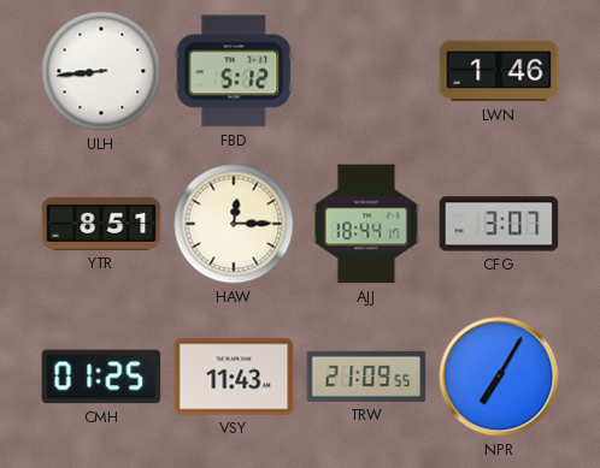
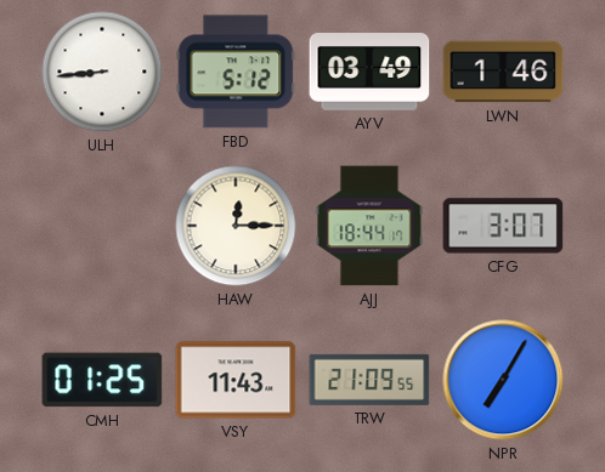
AYV: none -> 03:49
YTR: 8:51 -> none
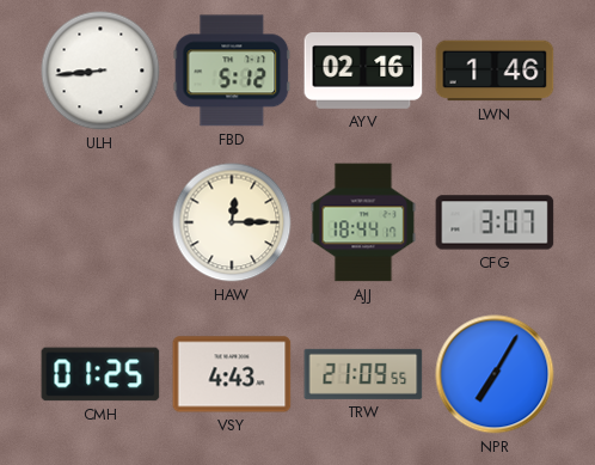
AYV: 03:49 -> 02:16
VSY: 11:43 -> 4:43
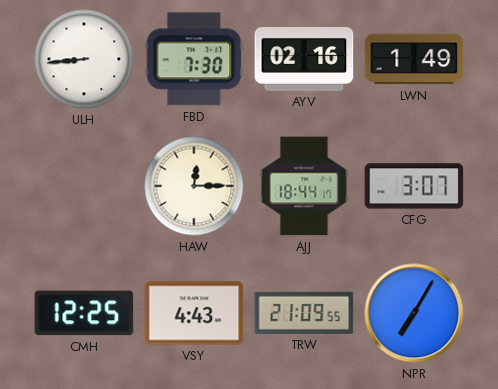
FBD: 5:12 -> 7:30
LWN: 1:46 -> 1:49
CMH: 01:25 -> 12:25
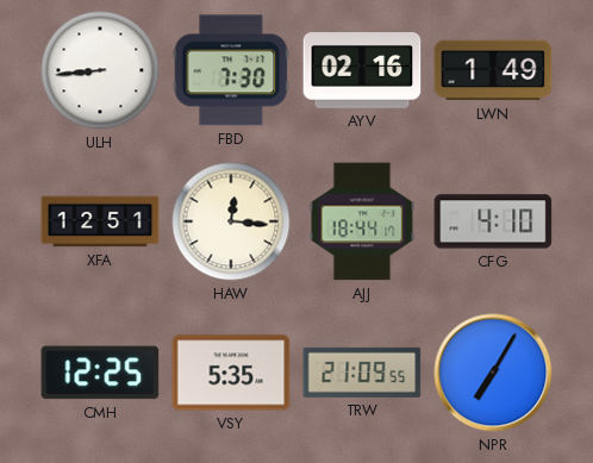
XFA: none -> 12:51
HAW: 12:15 -> 12:16
CFG: 3:07 -> 4:10
VSY: 4:43 -> 5:35
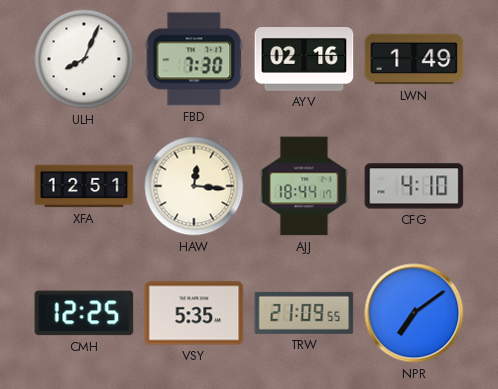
ULH: 8:44 -> 8:04
NPR: 7:05 -> 7:09
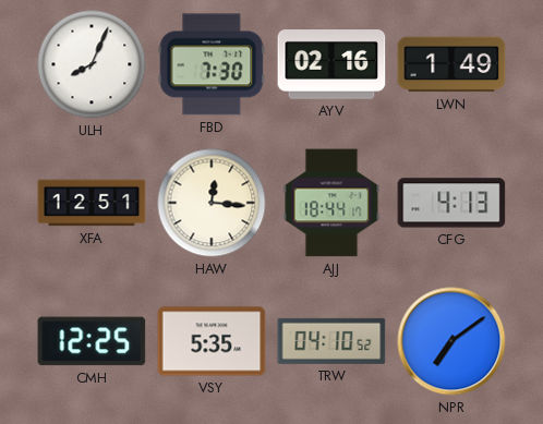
CFG: 4:10 -> 4:13
TRW: 21:09 -> 04:10
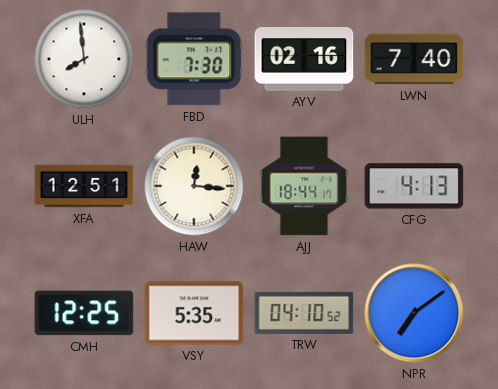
ULH: 8:04 -> 7:59
LWN: 1:49 -> 7:40
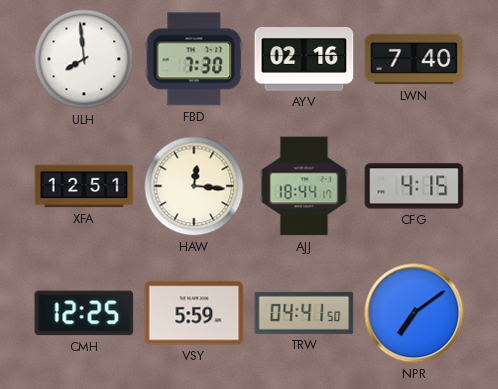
CFG: 4:13 -> 4:15
VSY: 5:35 -> 5:59
TRW: 04:10 -> 04:41
